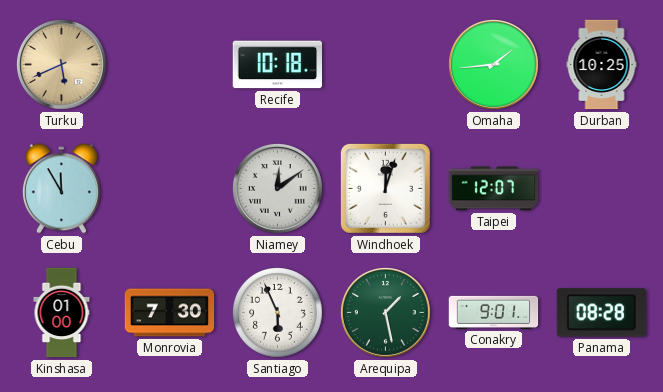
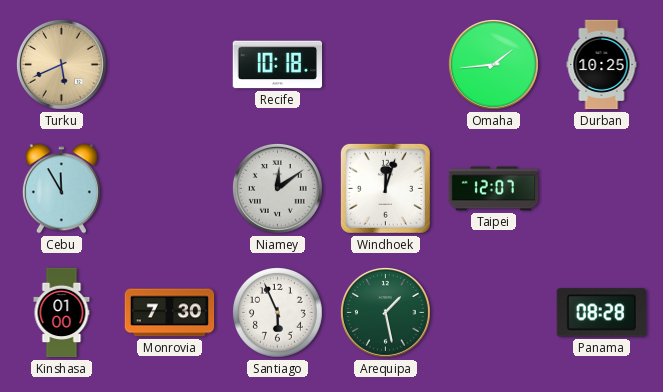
Conakry: 9:01 -> none
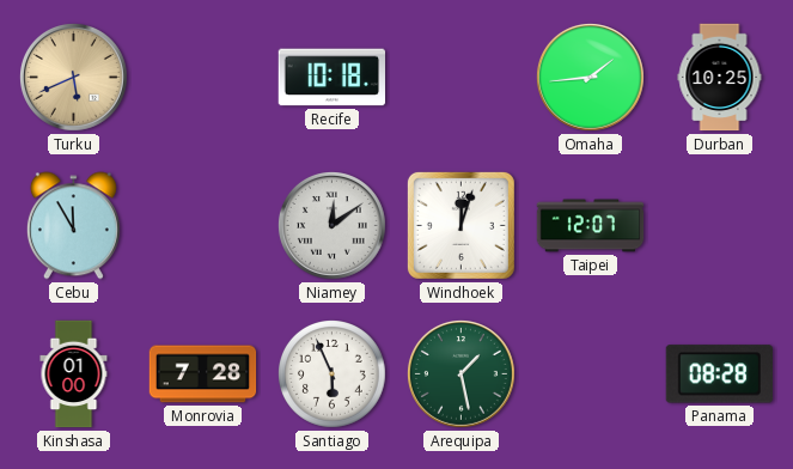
Monrovia: 7:30 -> 7:28
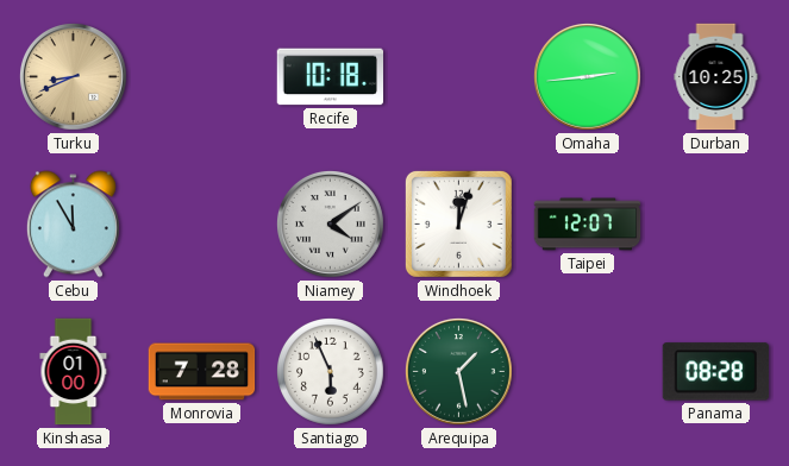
Turku: 5:41 -> 8:41
Omaha: 1:44 -> 2:44
Niamey: 12:09 -> 4:09
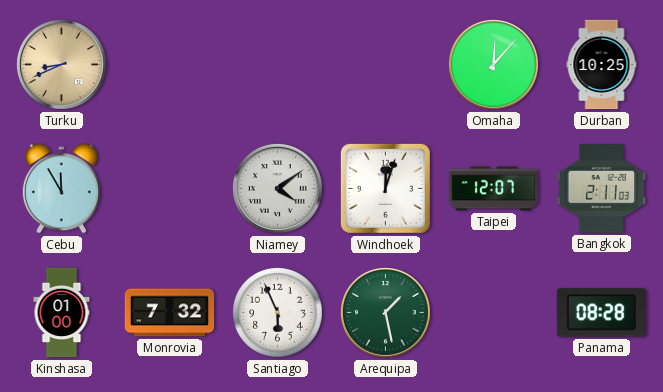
Recife: 10:18 -> none
Omaha: 2:44 -> 12:07
Bangkok: none -> 2:11
Monrovia: 7:28 -> 7:32
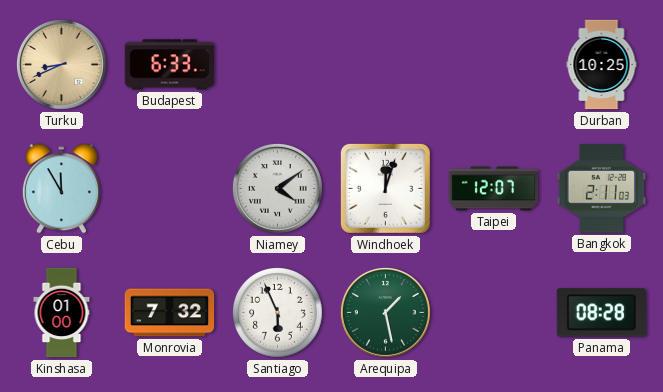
Budapest: none -> 6:33
Omaha: 12:07 -> none
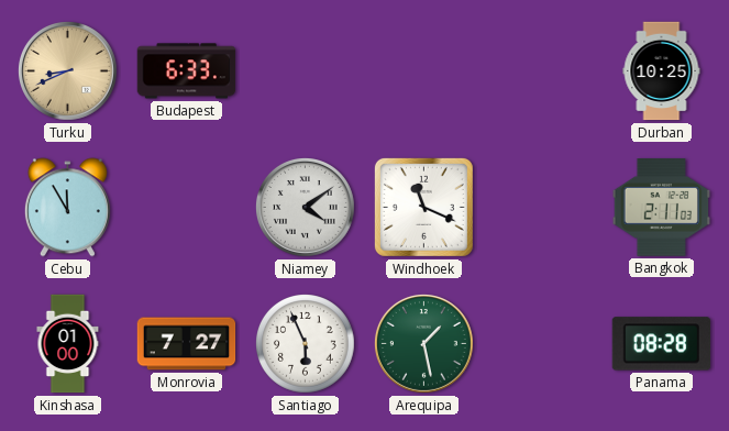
Windhoek: 12:03 -> 11:19
Taipei: 12:07 -> none
Monrovia: 7:32 -> 7:27
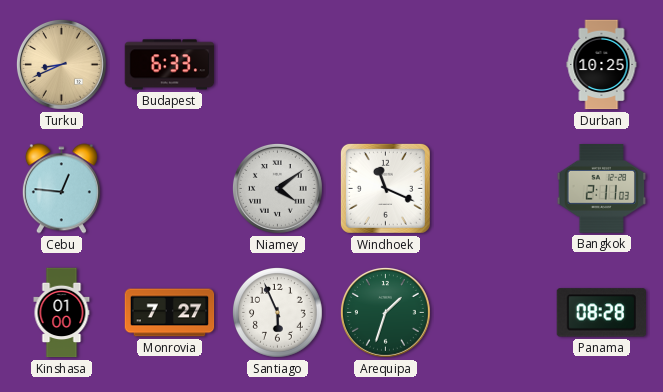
Cebu: 11:55 -> 12:46
Arequipa: 1:28 -> 1:33
